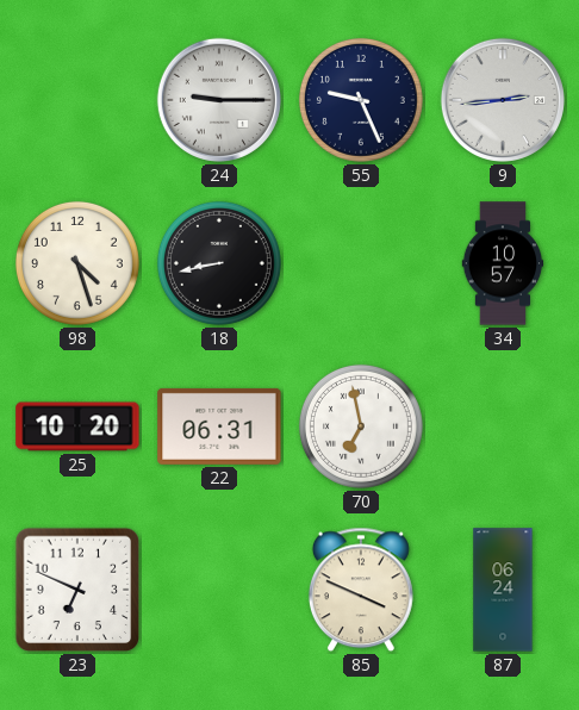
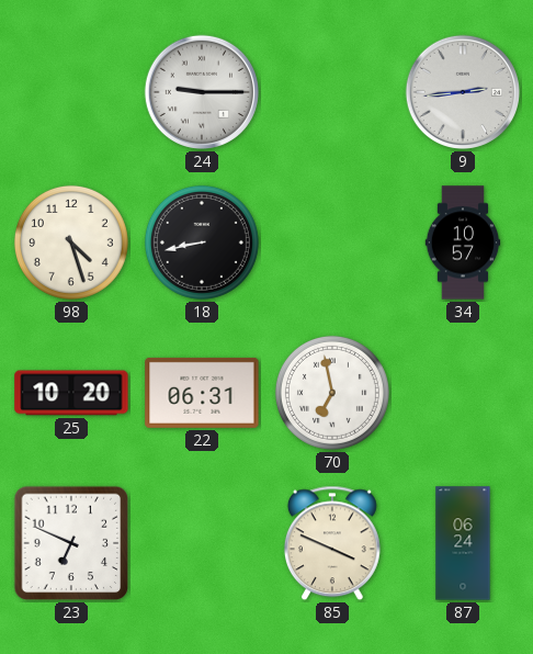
55: 9:26 -> none
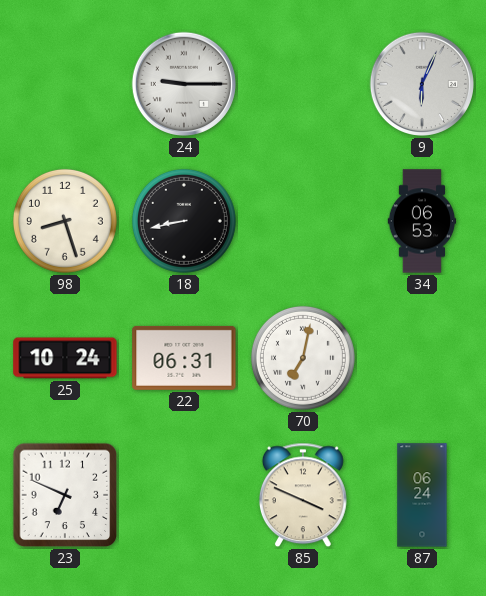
9: 2:44 -> 6:04
98: 4:27 -> 8:27
34: 10:57 -> 06:53
25: 10:20 -> 10:24
70: 6:58 -> 7:02
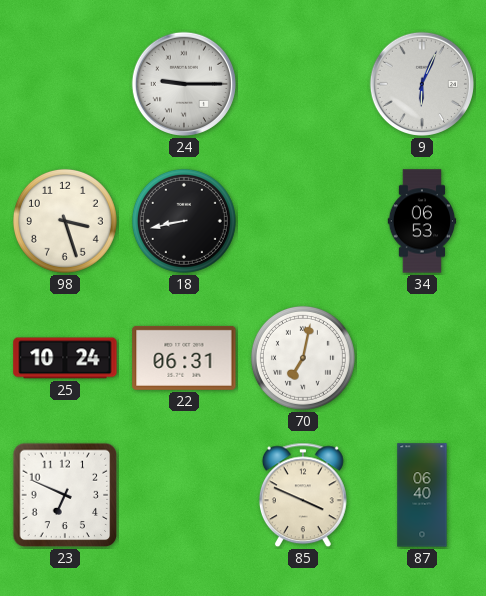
98: 8:27 -> 3:27
87: 06:24 -> 06:40
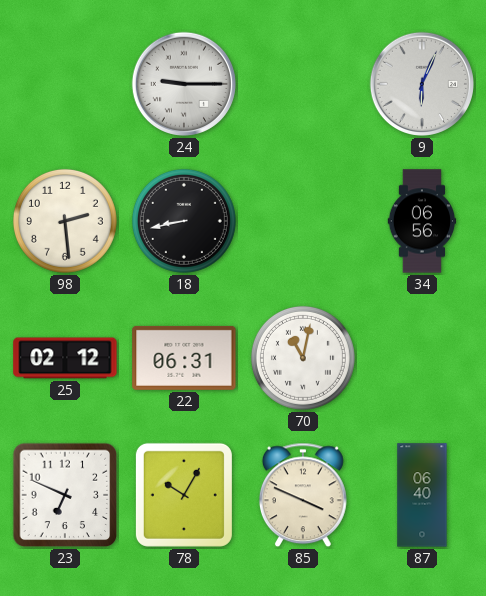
98: 3:27 -> 2:29
34: 06:53 -> 06:56
25: 10:24 -> 02:12
70: 7:02 -> 11:02
78: none -> 10:05
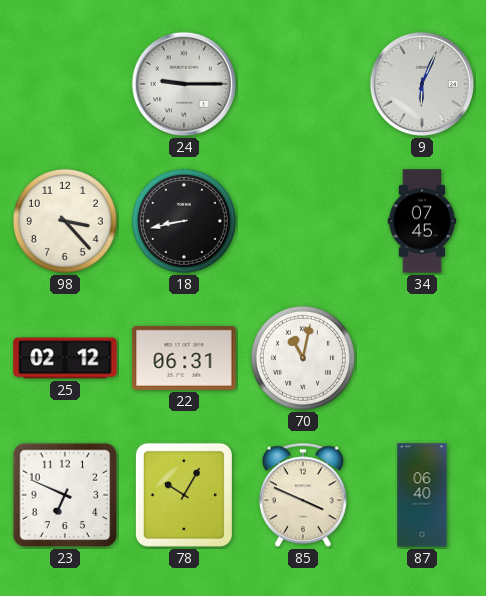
98: 2:29 -> 3:23
34: 06:56 -> 07:45
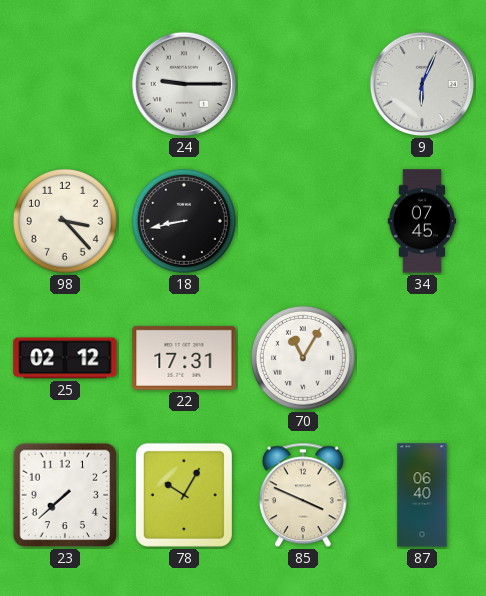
22: 06:31 -> 17:31
70: 11:02 -> 11:05
23: 6:49 -> 7:38
